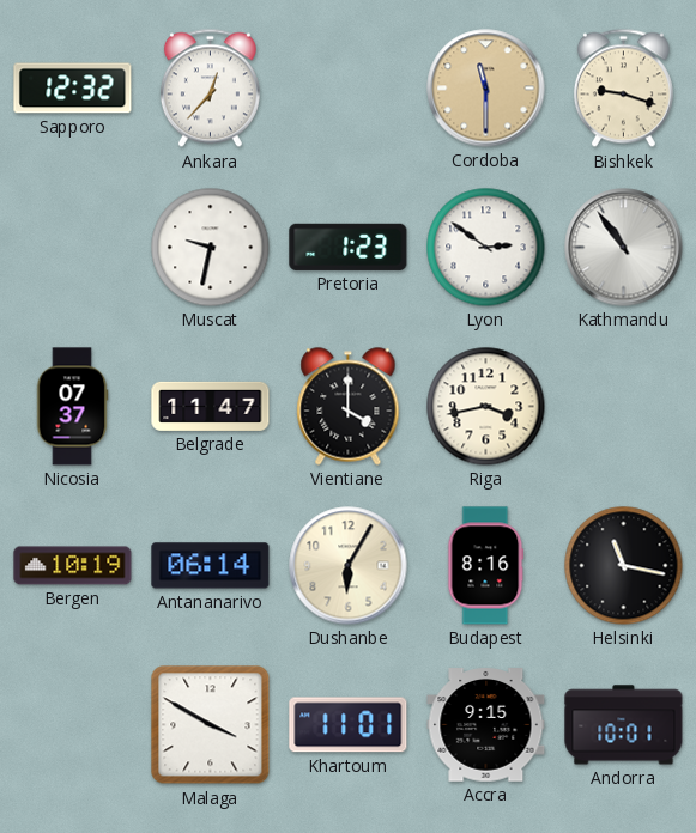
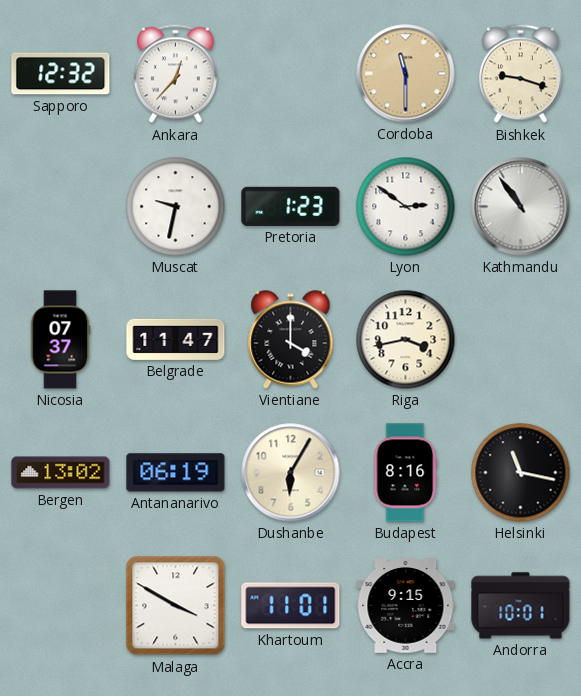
Bergen: 10:19 -> 13:02
Antananarivo: 06:14 -> 06:19
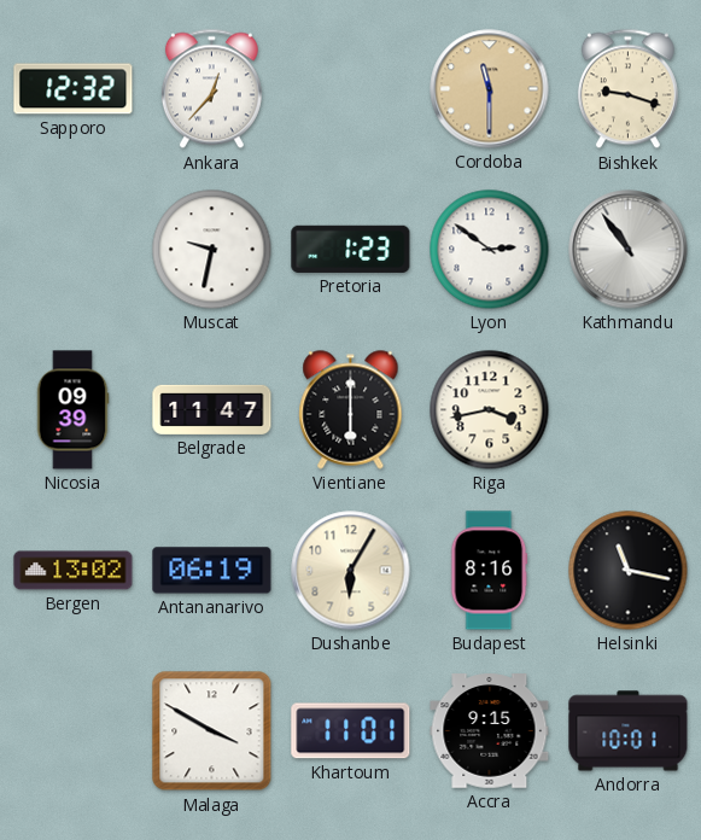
Nicosia: 07:37 -> 09:39
Vientiane: 4:00 -> 6:00
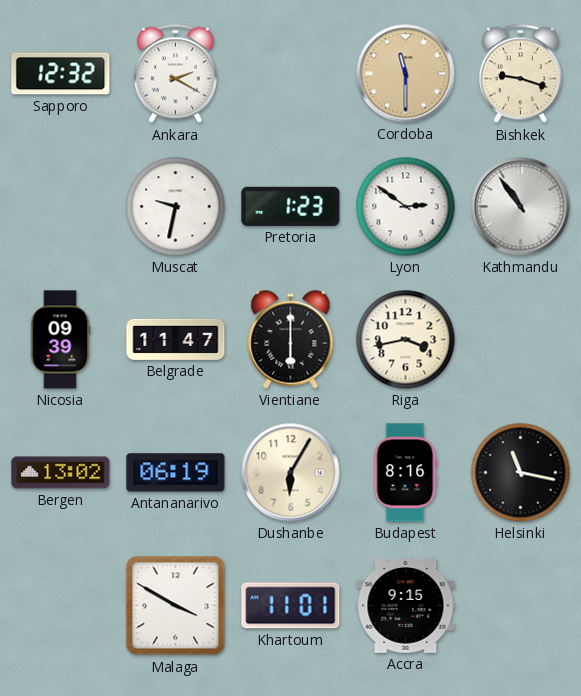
Ankara: 12:37 -> 2:20
Andorra: 10:01 -> none
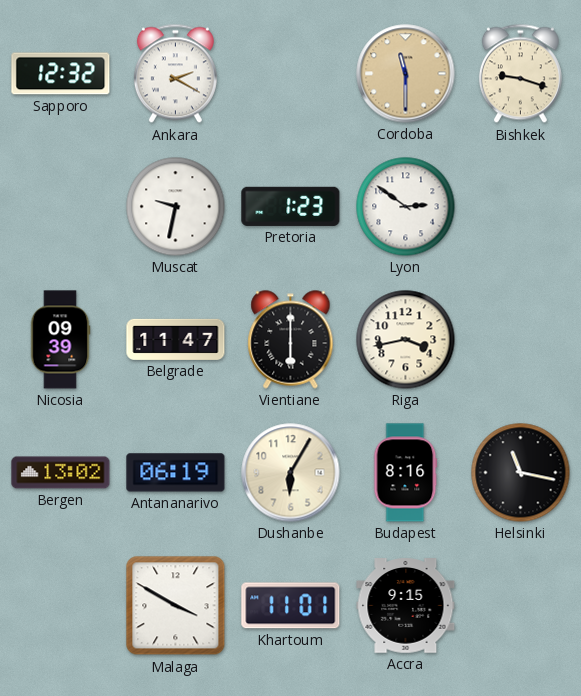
Kathmandu: 10:54 -> none
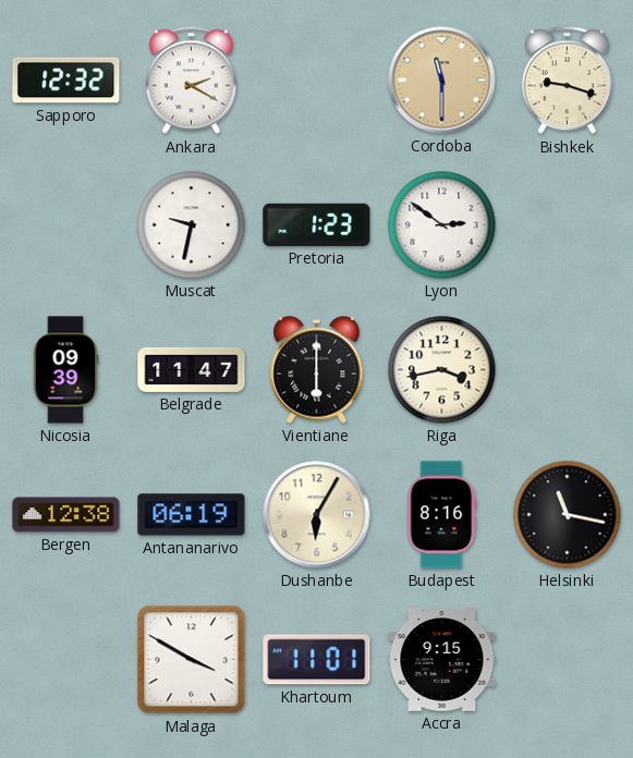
Bergen: 13:02 -> 12:38
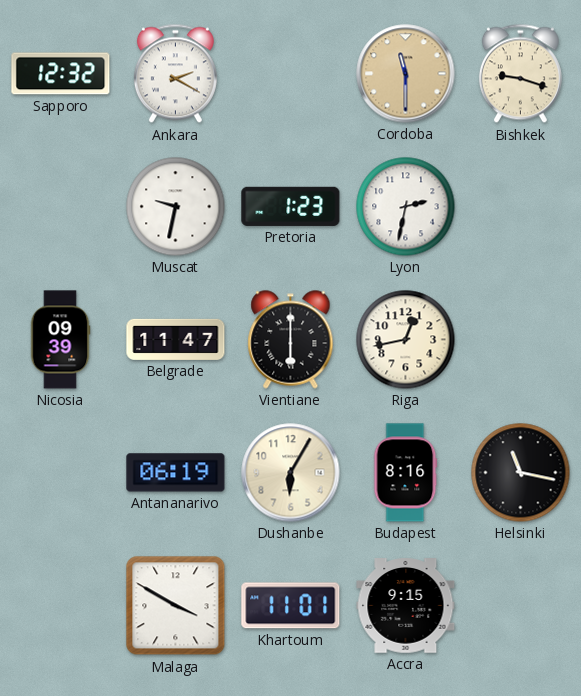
Lyon: 2:51 -> 2:32
Riga: 3:43 -> 12:43
Bergen: 12:38 -> none
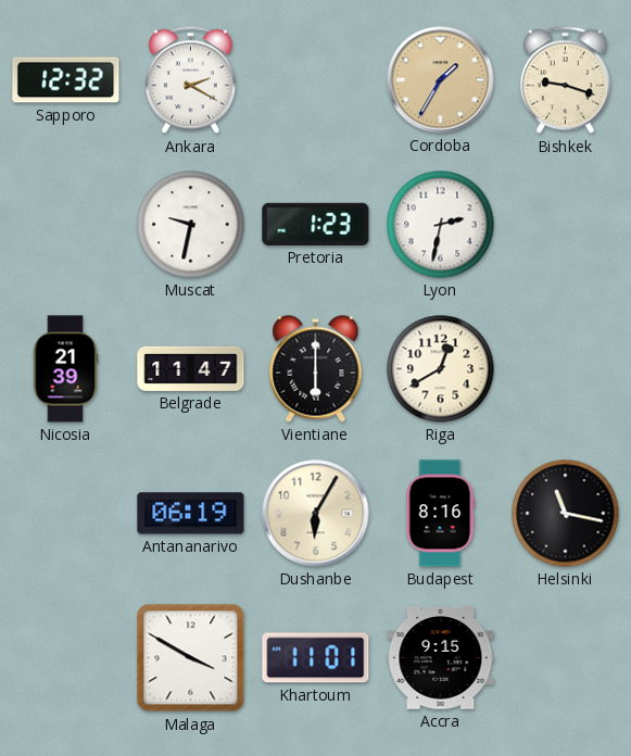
Cordoba: 11:30 -> 1:35
Nicosia: 09:39 -> 21:39
Riga: 12:43 -> 12:40
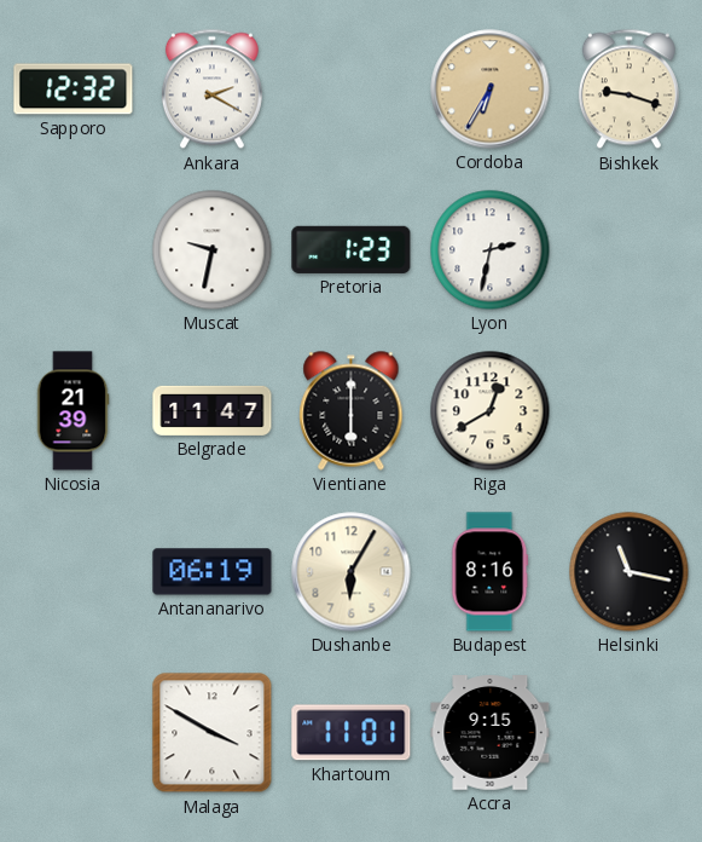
Cordoba: 1:35 -> 6:35
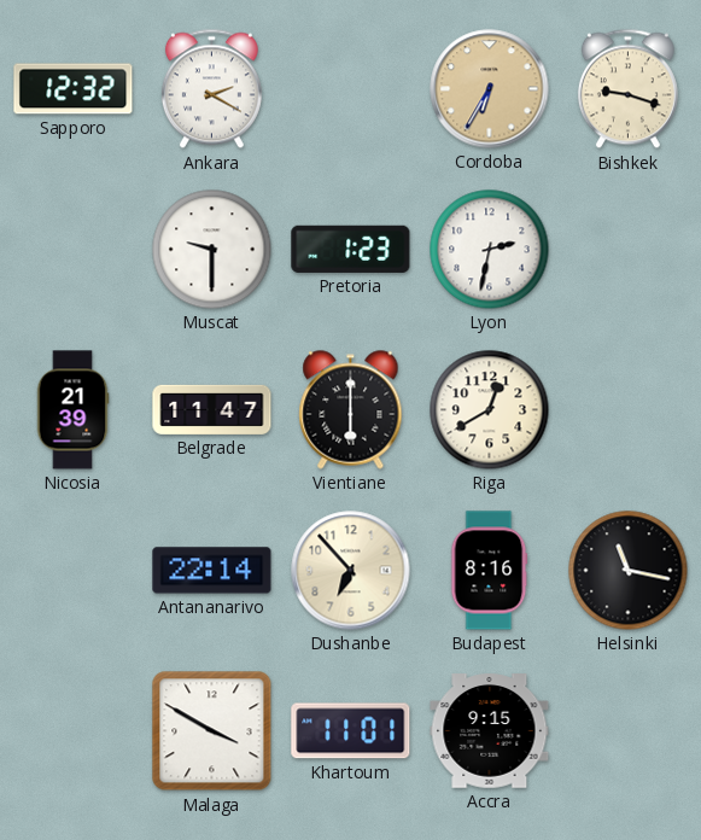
Muscat: 9:32 -> 9:30
Antananarivo: 06:19 -> 22:14
Dushanbe: 6:05 -> 6:53
